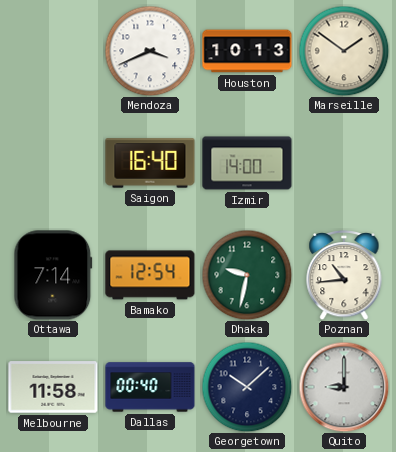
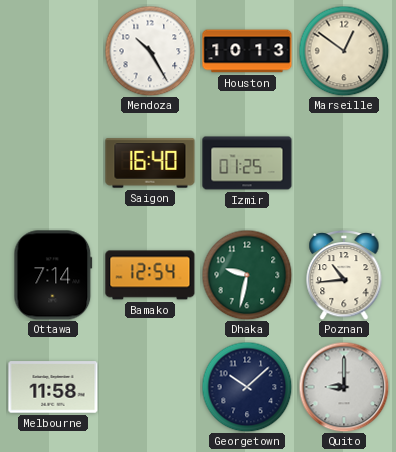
Mendoza: 3:41 -> 10:25
Marseille: 1:51 -> 12:51
Izmir: 14:00 -> 01:25
Dallas: 00:40 -> none
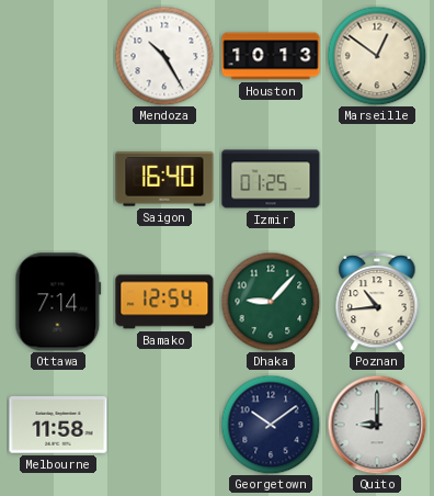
Dhaka: 9:32 -> 9:07
Georgetown: 10:08 -> 10:09
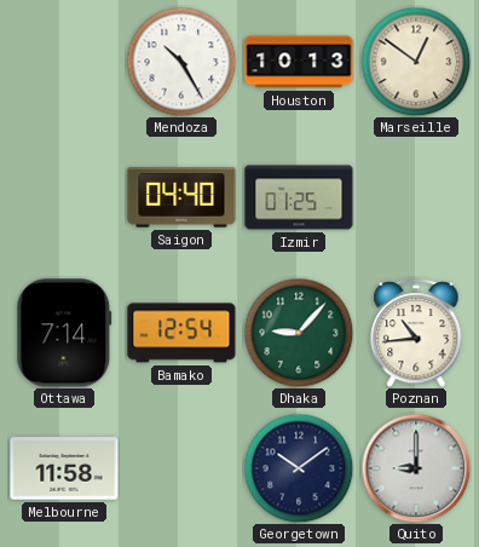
Saigon: 16:40 -> 04:40
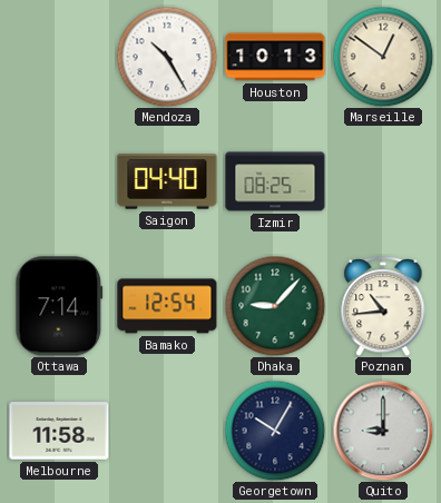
Izmir: 01:25 -> 08:25
Georgetown: 10:09 -> 10:05
